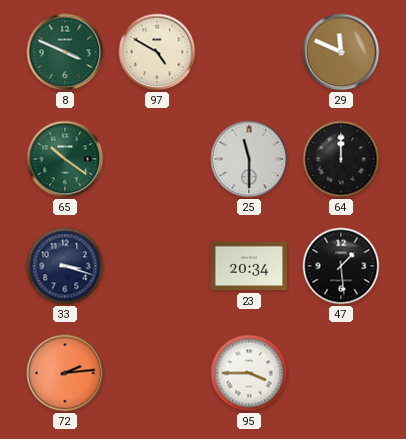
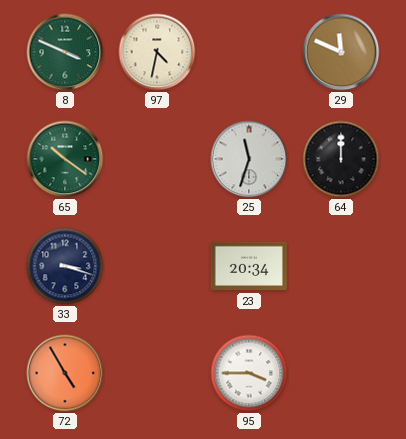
97: 4:50 -> 4:32
25: 11:30 -> 11:33
47: 1:29 -> none
72: 2:14 -> 4:55
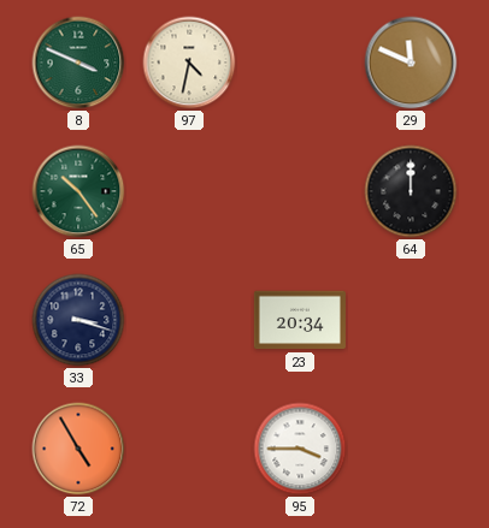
65: 10:21 -> 10:24
25: 11:33 -> none
